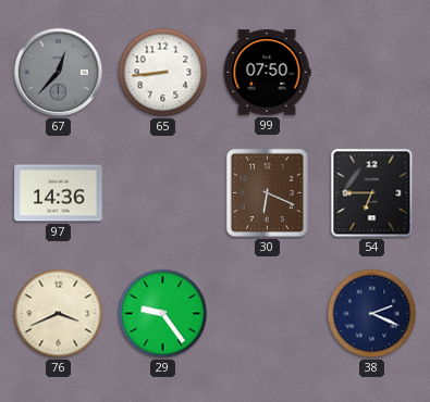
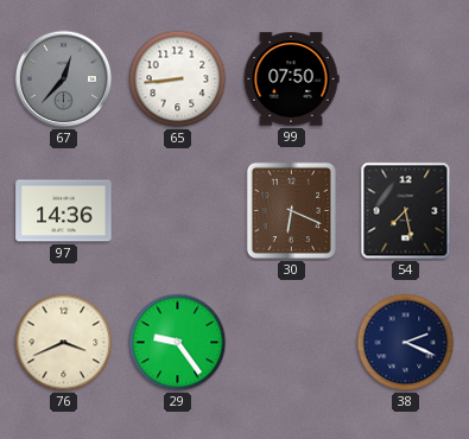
54: 6:45 -> 7:28
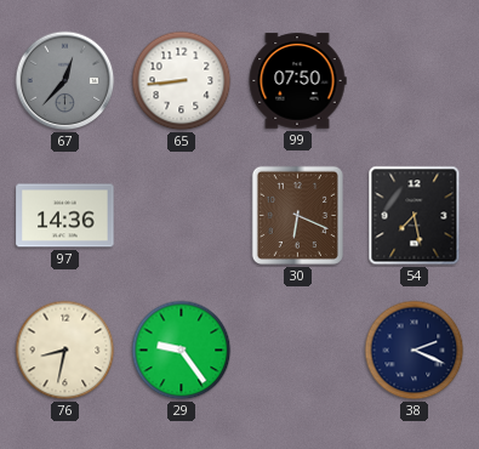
76: 3:41 -> 8:32
